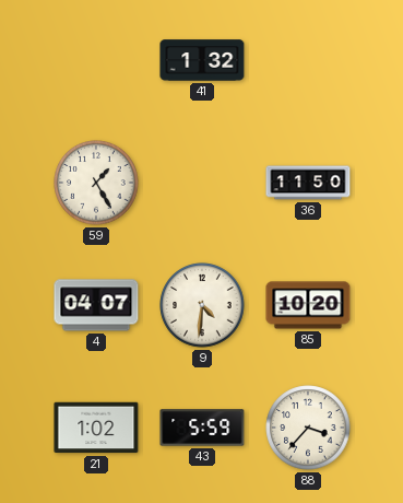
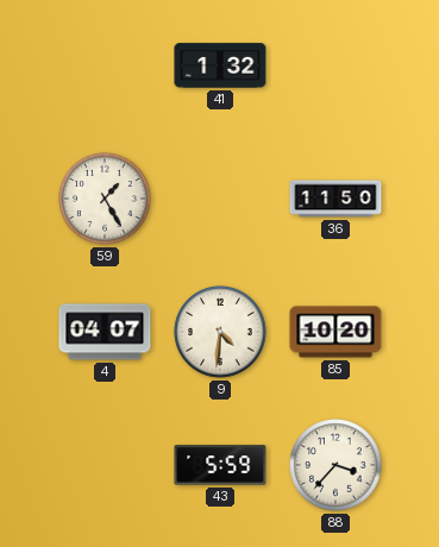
21: 1:02 -> none
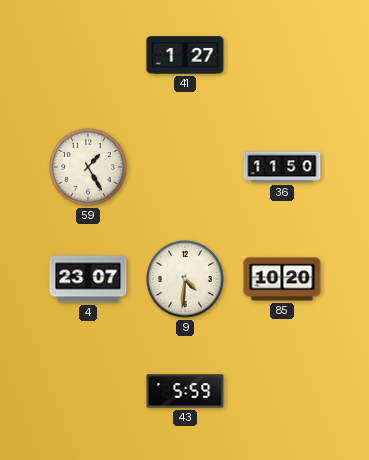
41: 1:32 -> 1:27
4: 04:07 -> 23:07
88: 3:37 -> none
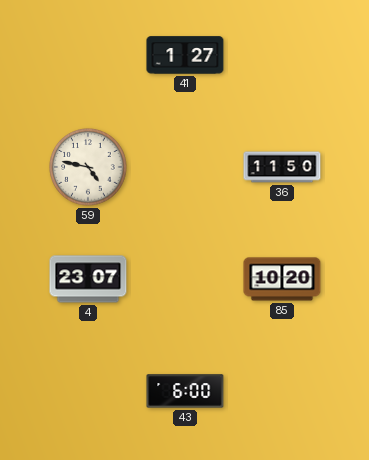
59: 1:25 -> 4:47
9: 4:31 -> none
43: 5:59 -> 6:00
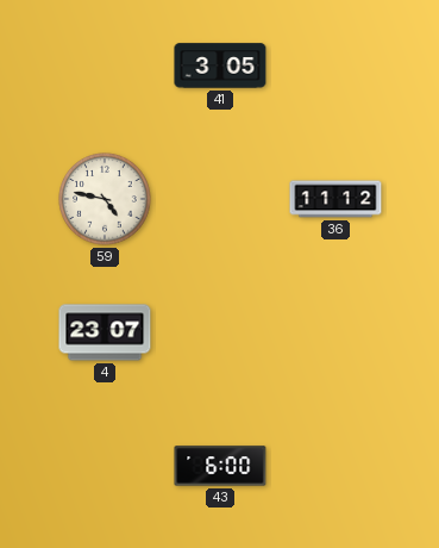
41: 1:27 -> 3:05
36: 11:50 -> 11:12
85: 10:20 -> none
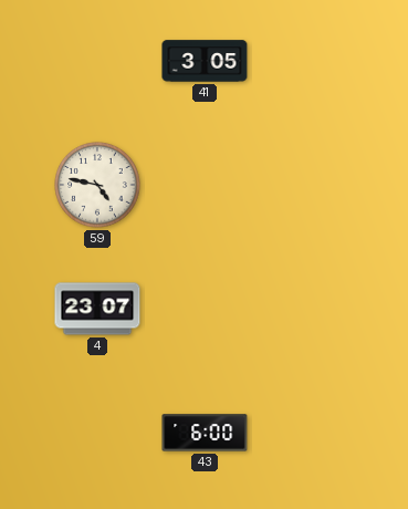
36: 11:12 -> none
